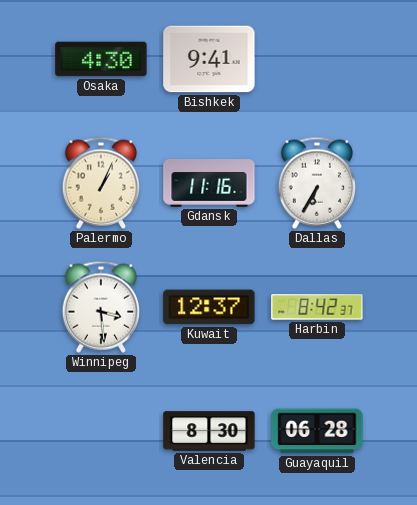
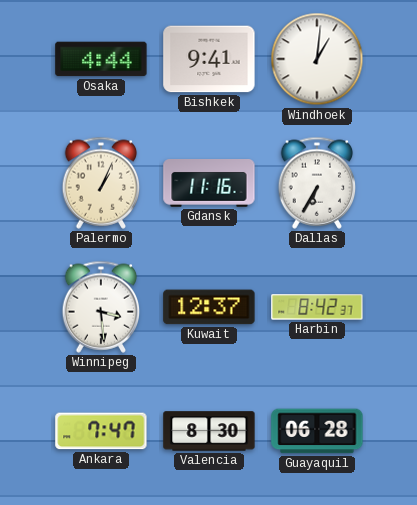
Osaka: 4:30 -> 4:44
Windhoek: none -> 1:01
Ankara: none -> 7:47
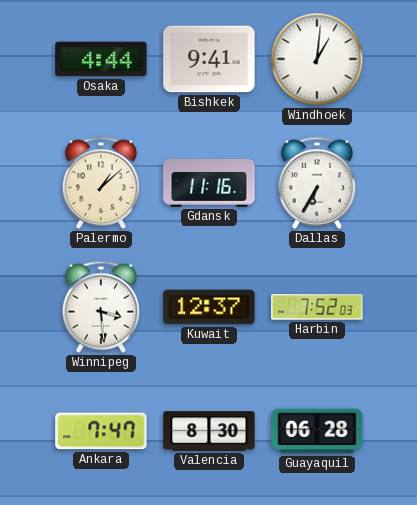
Palermo: 1:04 -> 1:08
Harbin: 8:42 -> 7:52
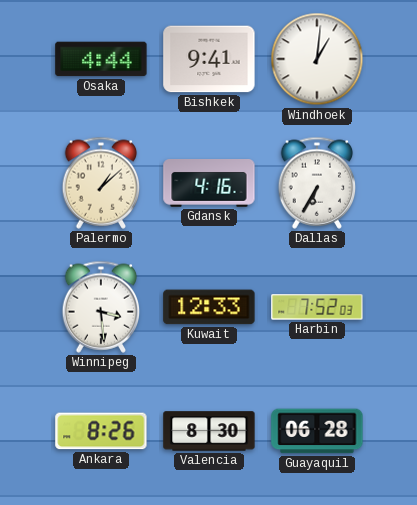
Gdansk: 11:16 -> 4:16
Kuwait: 12:37 -> 12:33
Ankara: 7:47 -> 8:26
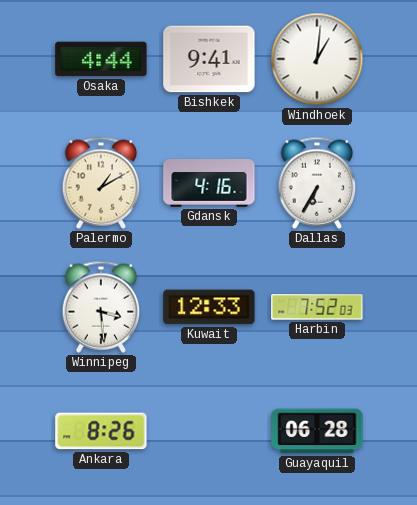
Palermo: 1:08 -> 1:10
Valencia: 8:30 -> none
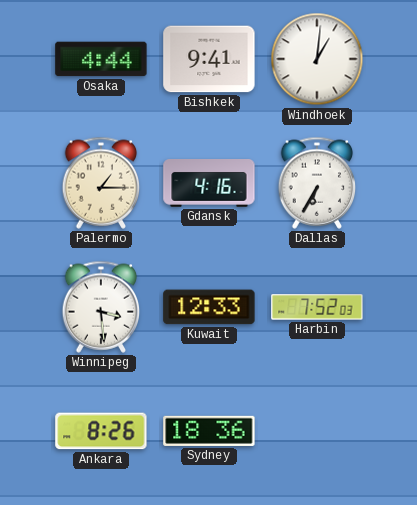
Palermo: 1:10 -> 1:15
Sydney: none -> 18:36
Guayaquil: 06:28 -> none
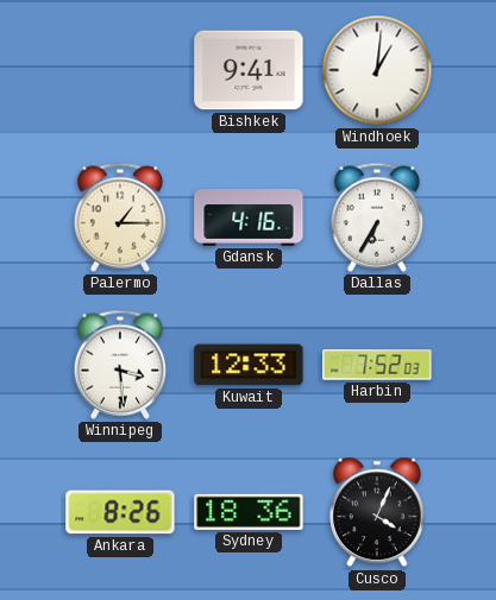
Osaka: 4:44 -> none
Cusco: none -> 4:04
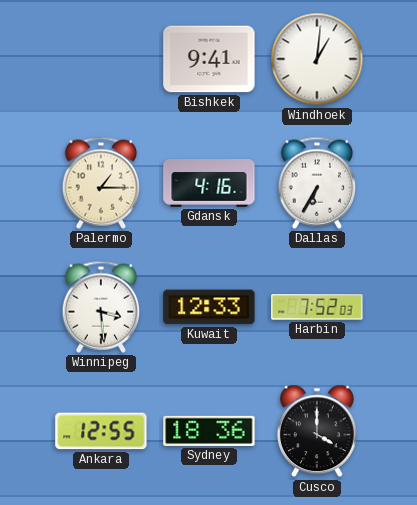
Ankara: 8:26 -> 12:55
Cusco: 4:04 -> 4:00
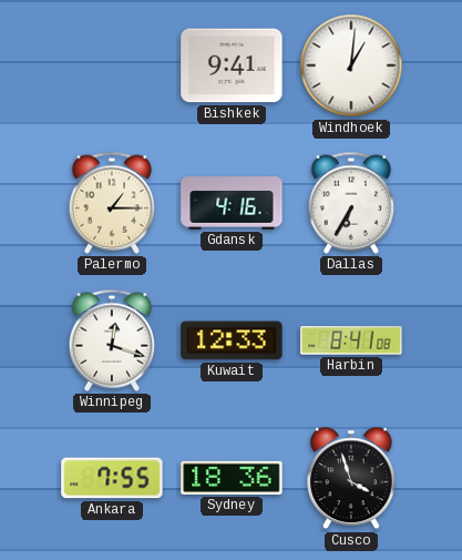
Winnipeg: 3:29 -> 12:18
Harbin: 7:52 -> 8:41
Ankara: 12:55 -> 7:55
Cusco: 4:00 -> 3:57
